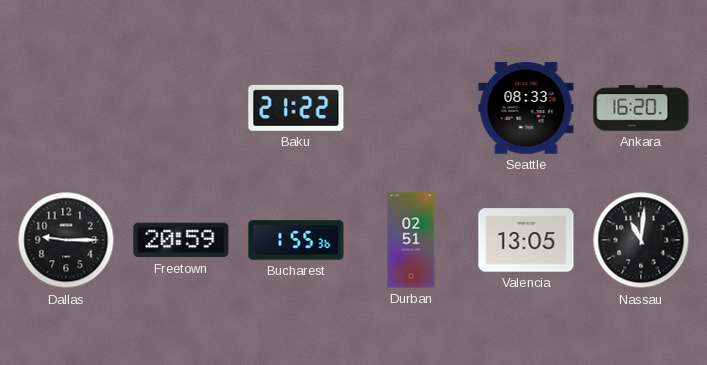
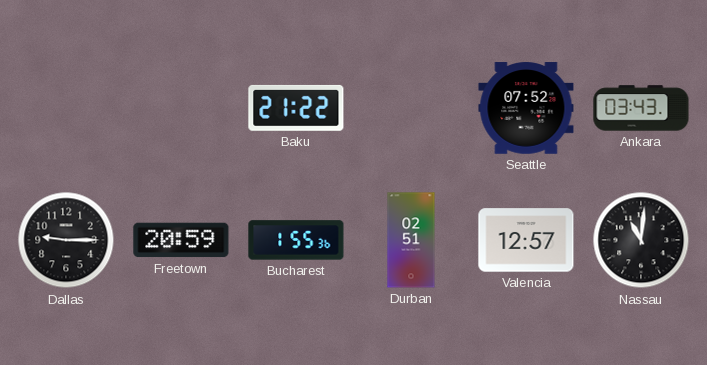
Seattle: 08:33 -> 07:52
Ankara: 16:20 -> 03:43
Valencia: 13:05 -> 12:57
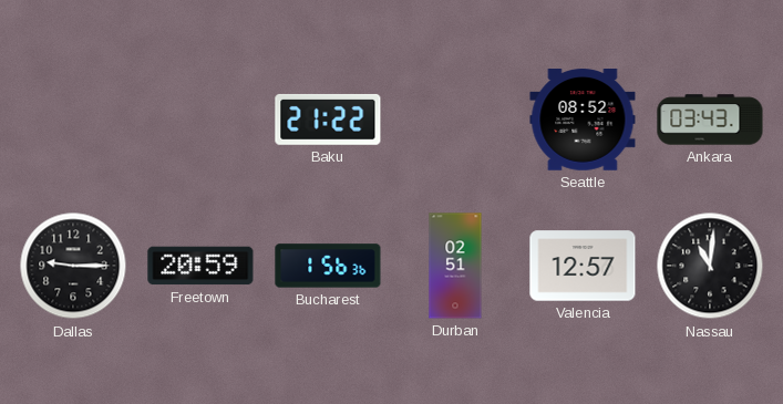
Seattle: 07:52 -> 08:52
Bucharest: 1:55 -> 1:56
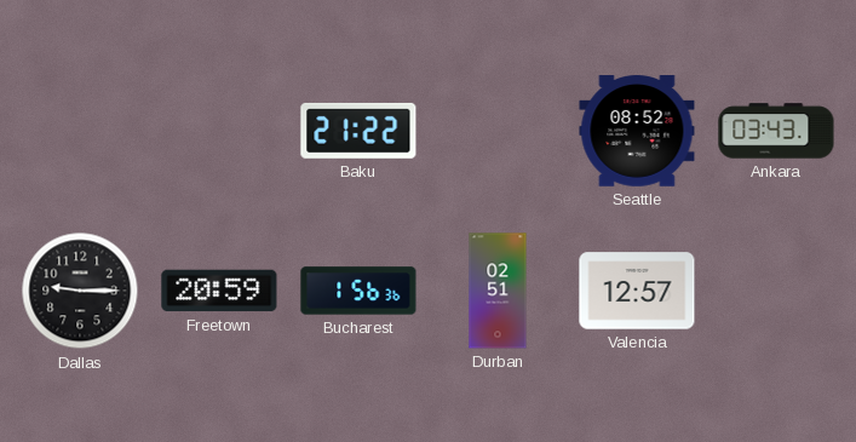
Nassau: 11:01 -> none
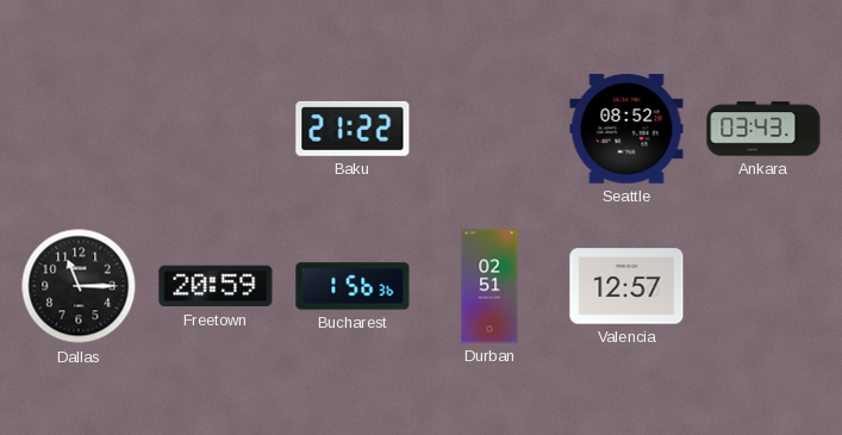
Dallas: 9:15 -> 11:15
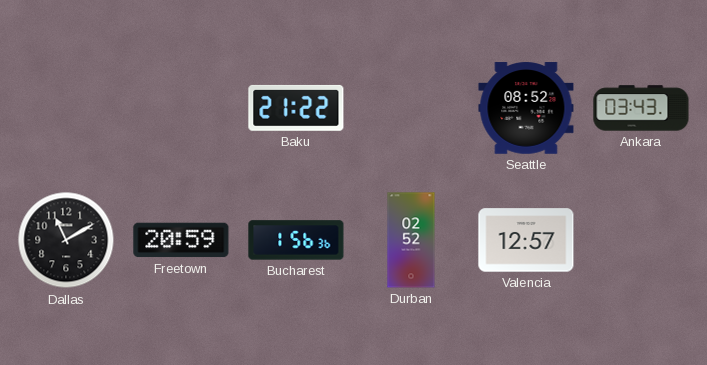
Dallas: 11:15 -> 11:10
Durban: 02:51 -> 02:52
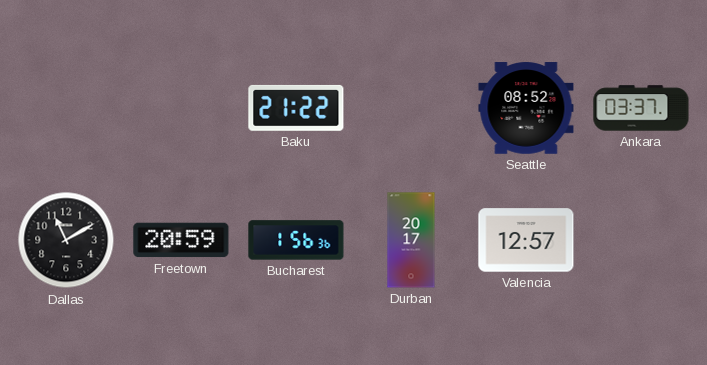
Ankara: 03:43 -> 03:37
Durban: 02:52 -> 20:17
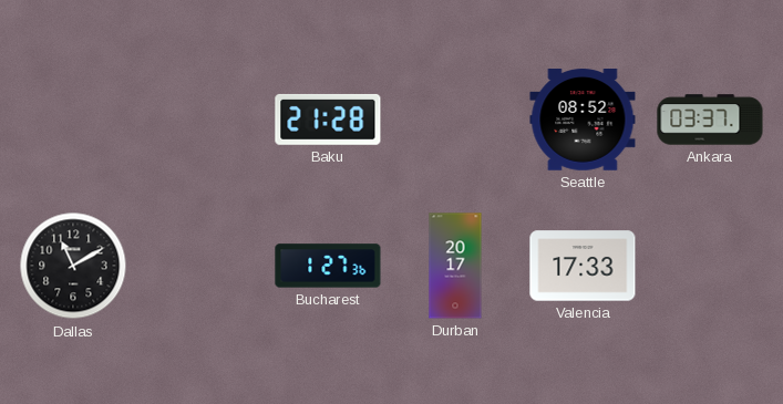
Baku: 21:22 -> 21:28
Freetown: 20:59 -> none
Bucharest: 1:56 -> 1:27
Valencia: 12:57 -> 17:33
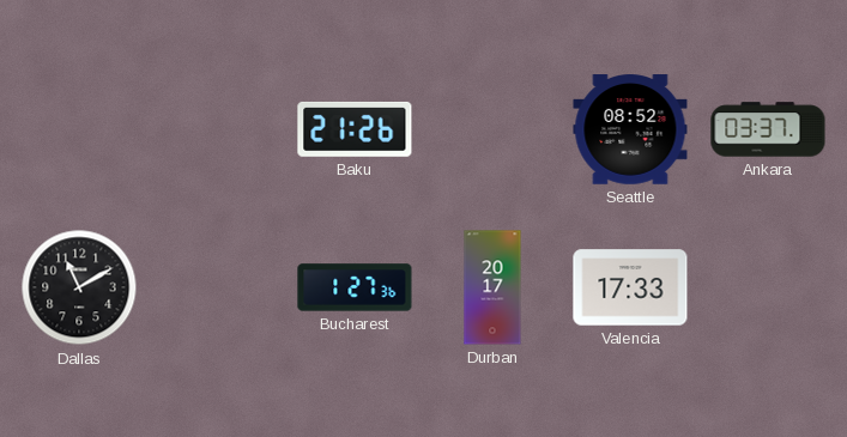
Baku: 21:28 -> 21:26
